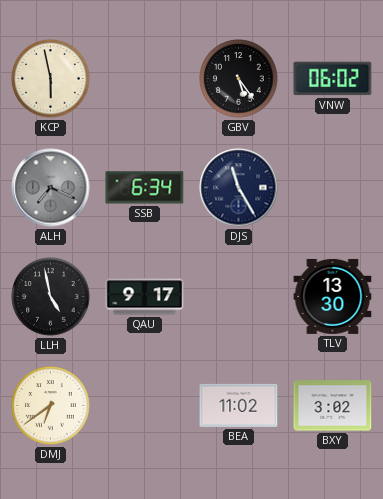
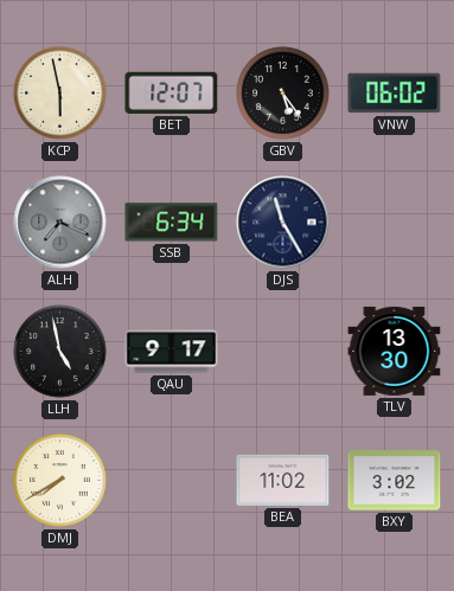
BET: none -> 12:07
DMJ: 6:39 -> 7:40
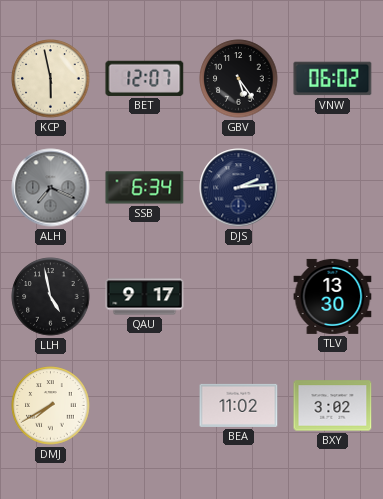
DJS: 11:25 -> 2:14
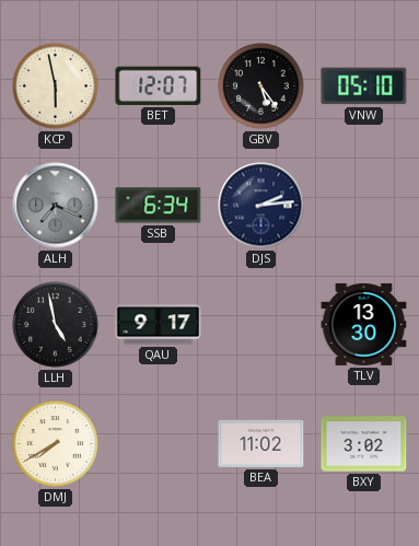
VNW: 06:02 -> 05:10
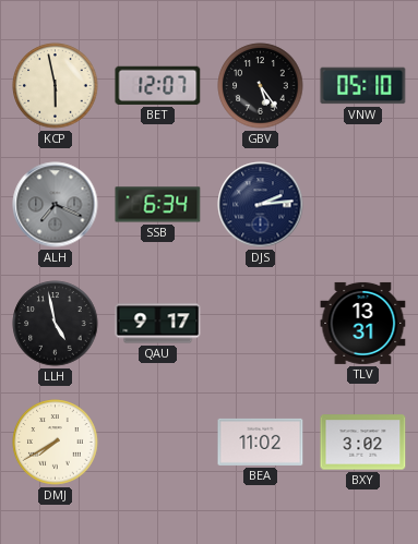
TLV: 13:30 -> 13:31
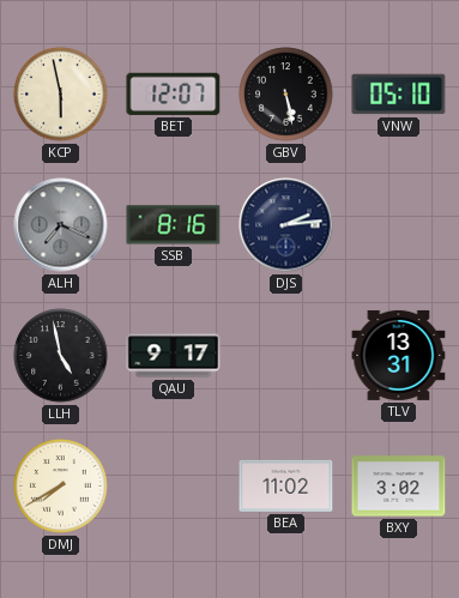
GBV: 5:24 -> 5:28
SSB: 6:34 -> 8:16
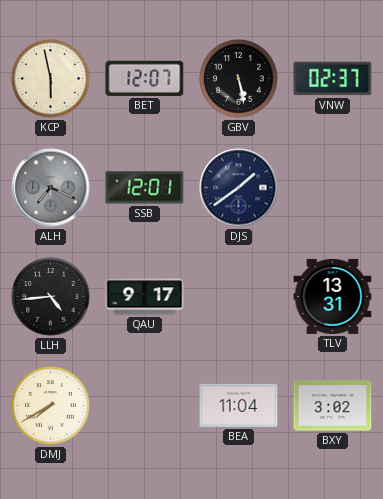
VNW: 05:10 -> 02:37
SSB: 8:16 -> 12:01
DJS: 2:14 -> 1:39
LLH: 4:58 -> 4:44
BEA: 11:02 -> 11:04
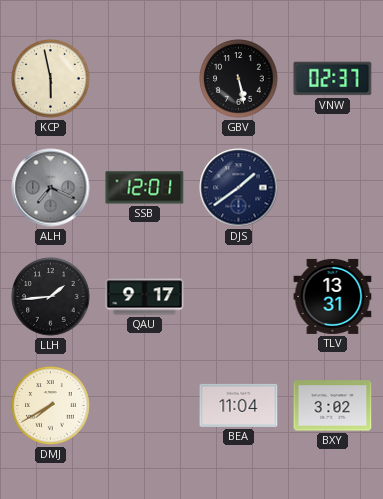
BET: 12:07 -> none
LLH: 4:44 -> 1:44
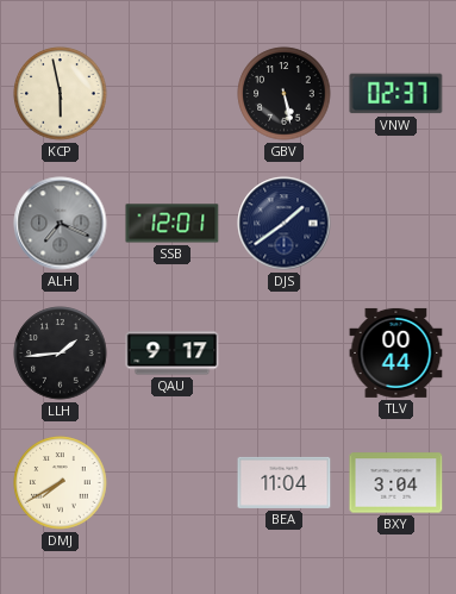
TLV: 13:31 -> 00:44
BXY: 3:02 -> 3:04
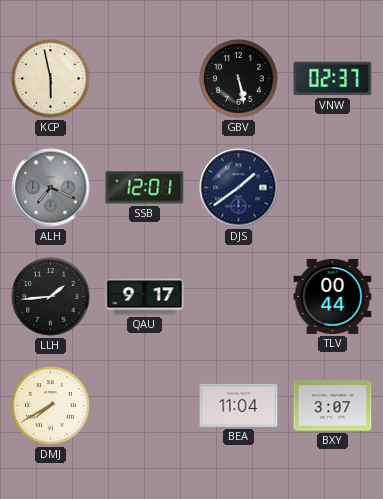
BXY: 3:04 -> 3:07
